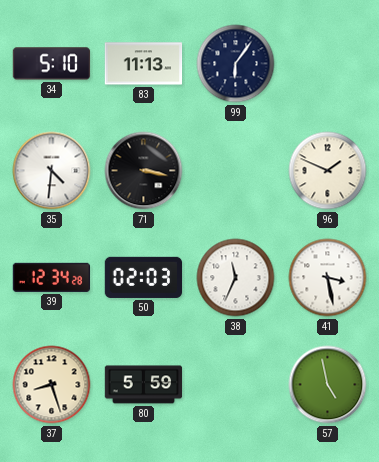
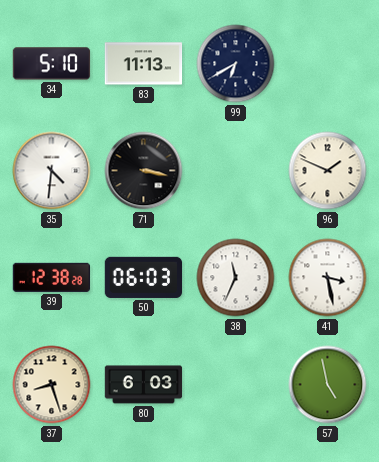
99: 6:06 -> 6:40
39: 12:34 -> 12:38
50: 02:03 -> 06:03
80: 5:59 -> 6:03
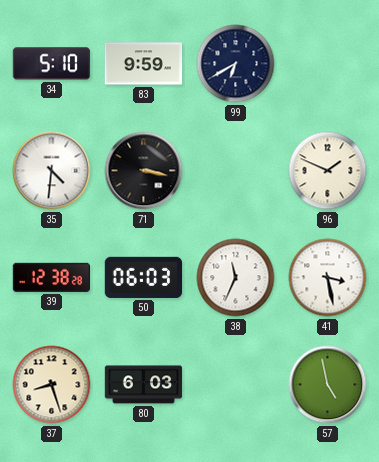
83: 11:13 -> 9:59
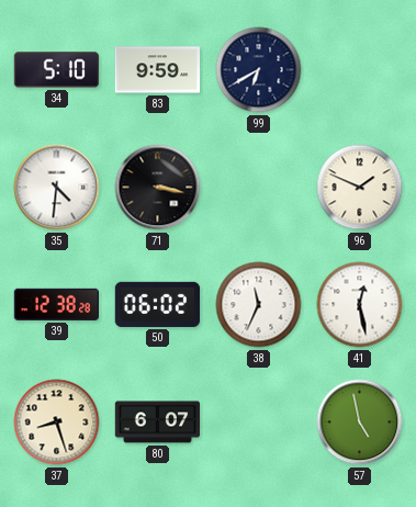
50: 06:03 -> 06:02
41: 3:28 -> 12:28
80: 6:03 -> 6:07
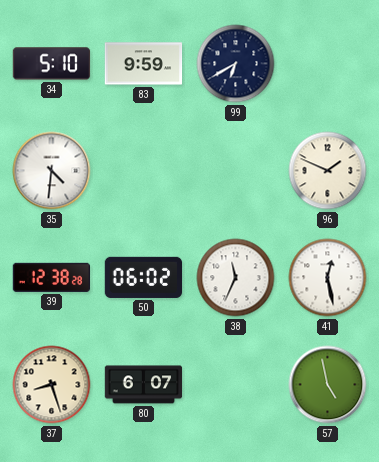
71: 3:17 -> none
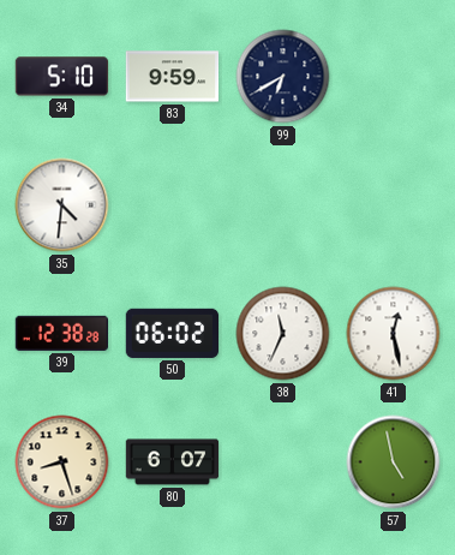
96: 1:49 -> none
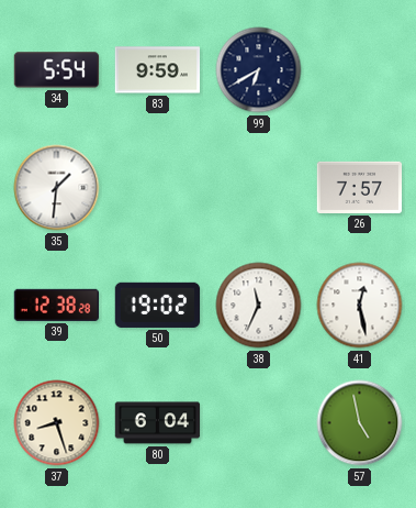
34: 5:10 -> 5:54
35: 4:31 -> 1:31
26: none -> 7:57
50: 06:02 -> 19:02
80: 6:07 -> 6:04
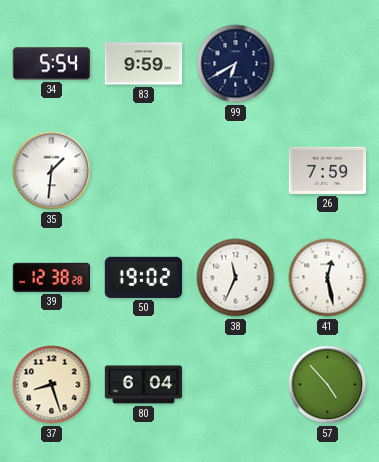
26: 7:57 -> 7:59
57: 4:58 -> 4:53
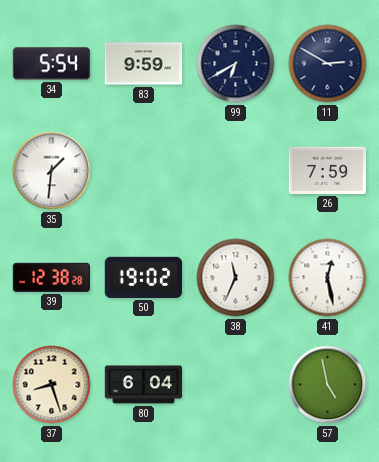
11: none -> 2:50
57: 4:53 -> 4:58
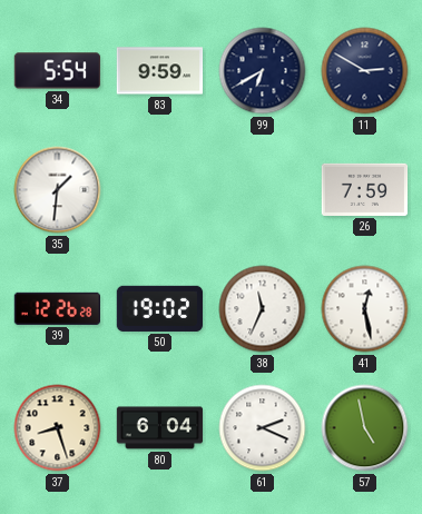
39: 12:38 -> 12:26
61: none -> 2:19
